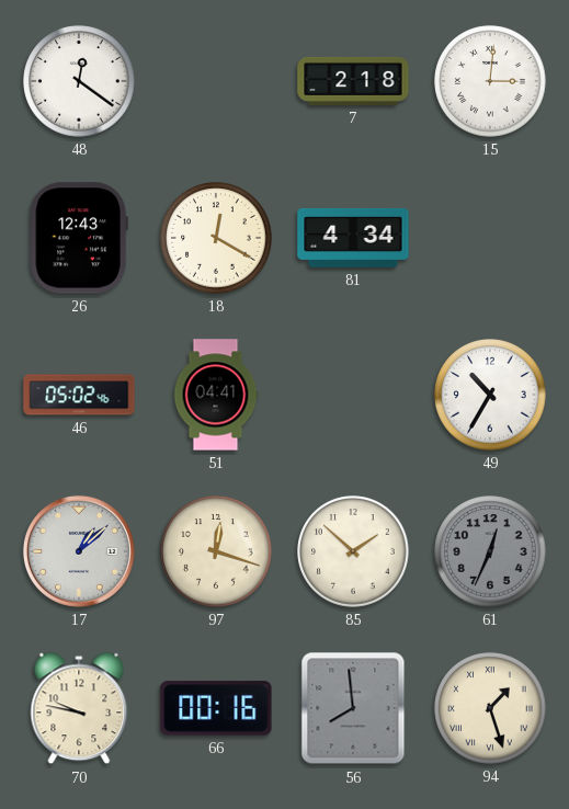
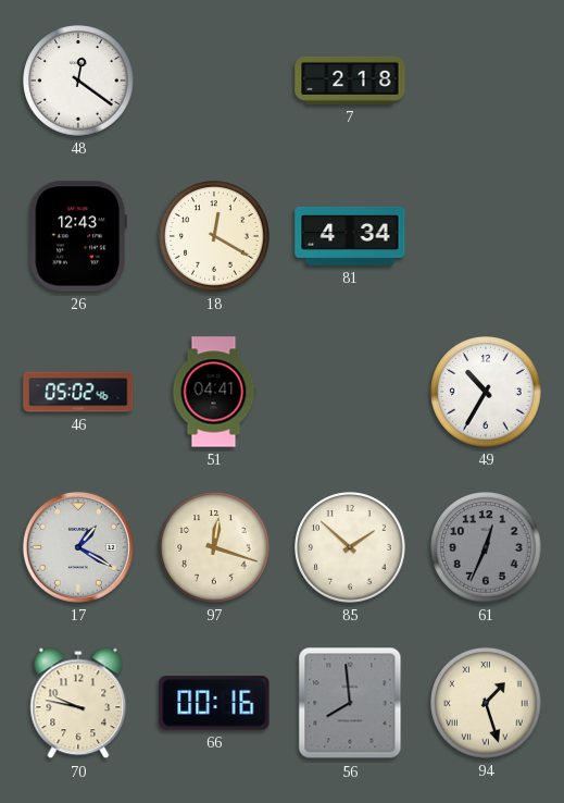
15: 3:01 -> none
17: 1:08 -> 1:20
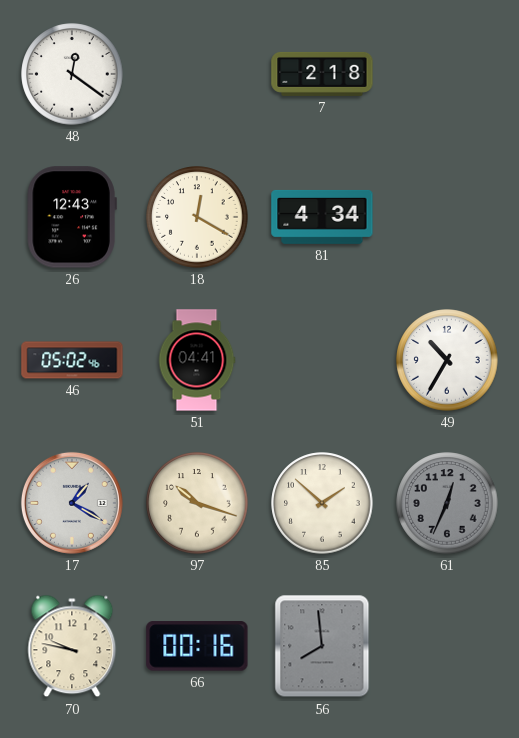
97: 12:18 -> 10:18
94: 1:27 -> none
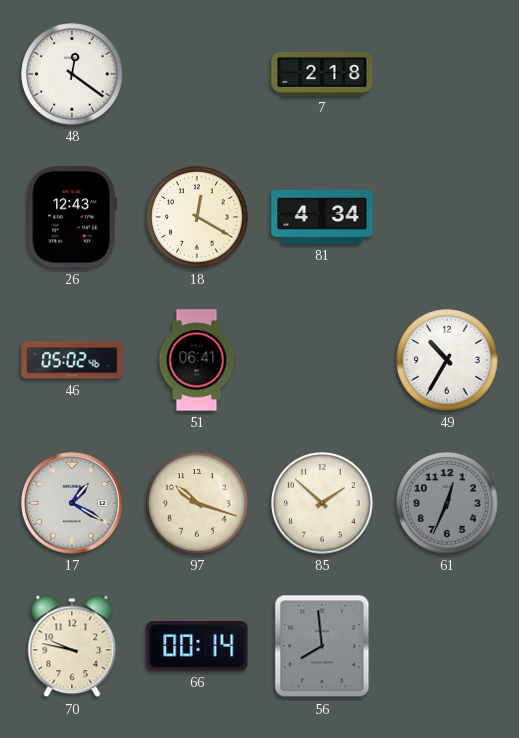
51: 04:41 -> 06:41
66: 00:16 -> 00:14
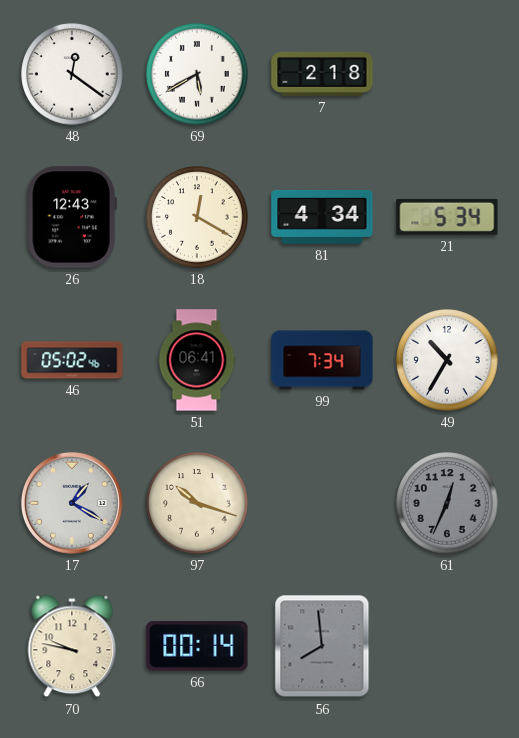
69: none -> 5:40
21: none -> 5:34
99: none -> 7:34
85: 1:52 -> none
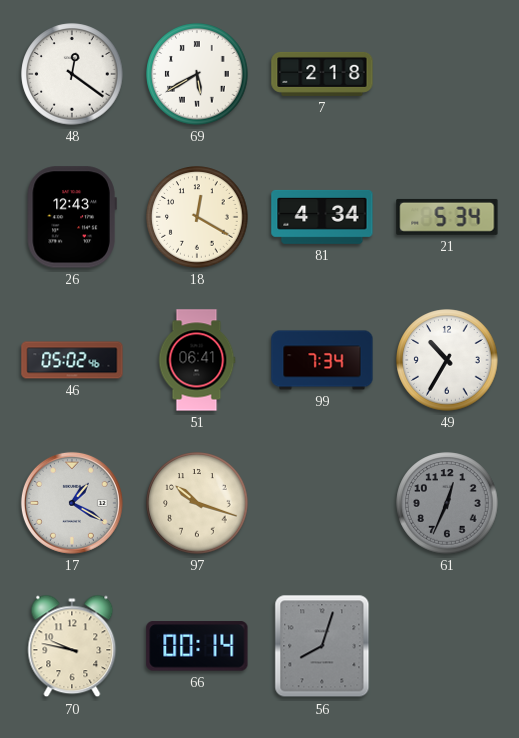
56: 7:59 -> 8:03
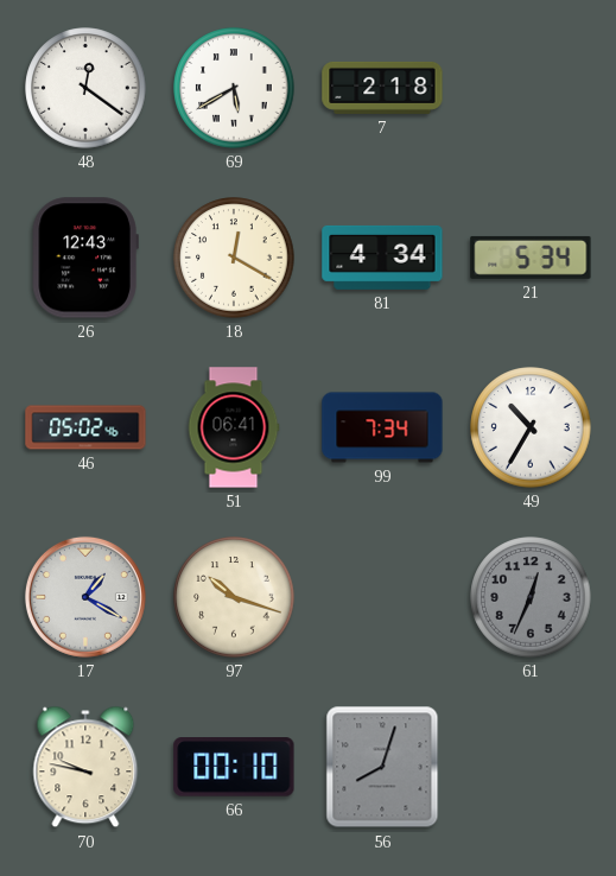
66: 00:14 -> 00:10
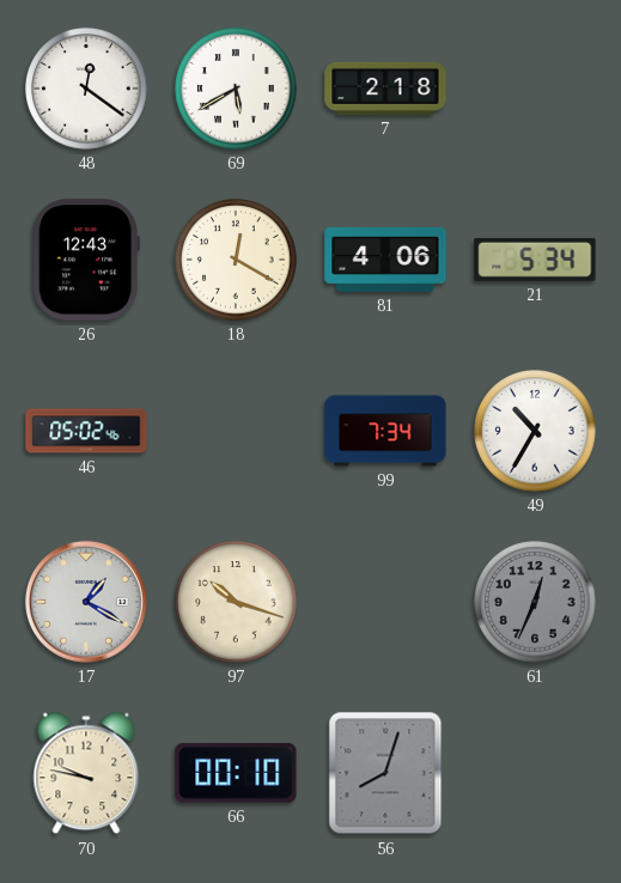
81: 4:34 -> 4:06
51: 06:41 -> none
